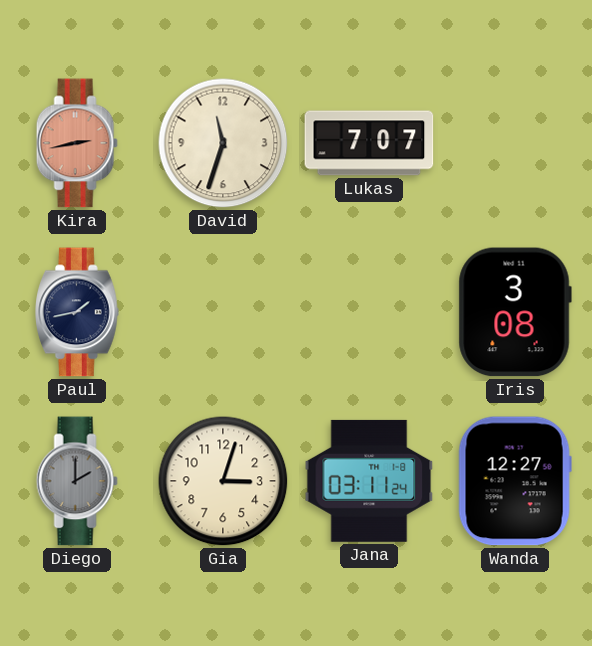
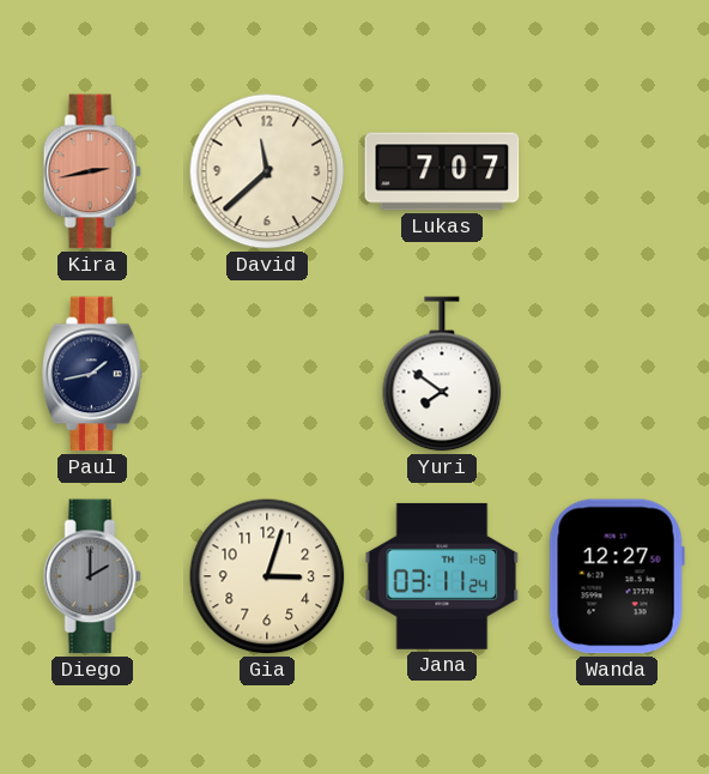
David: 11:33 -> 11:38
Yuri: none -> 7:51
Iris: 3:08 -> none
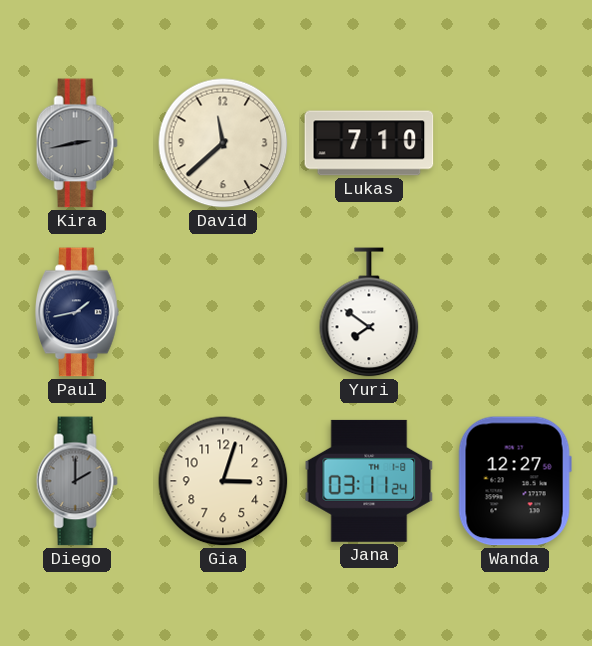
Kira dial: salmon -> grey
Lukas: 7:07 -> 7:10
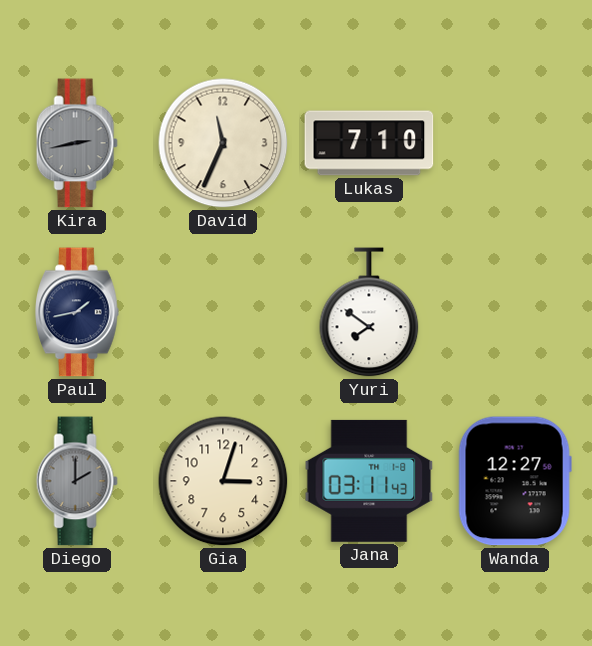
David: 11:38 -> 11:34
Jana: 03:11:24 -> 03:11:43
